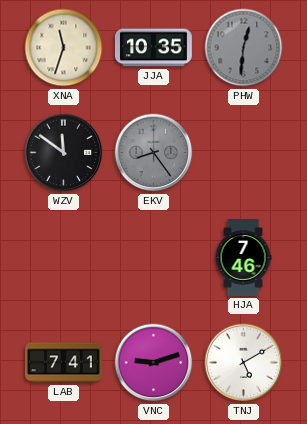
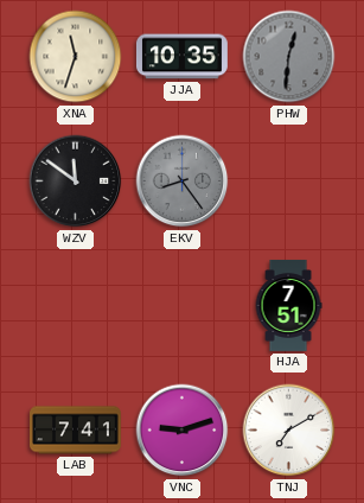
HJA: 7:46 -> 7:51
TNJ: 5:10 -> 7:10
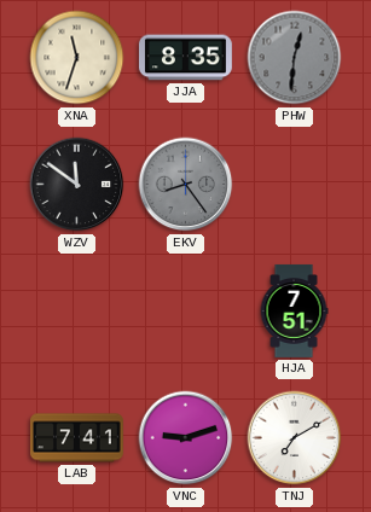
JJA: 10:35 -> 8:35
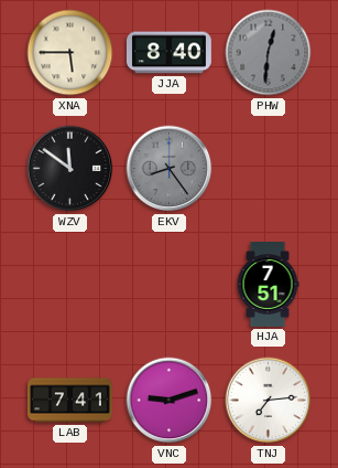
XNA: 11:33 -> 5:45
JJA: 8:35 -> 8:40
TNJ: 7:10 -> 7:14
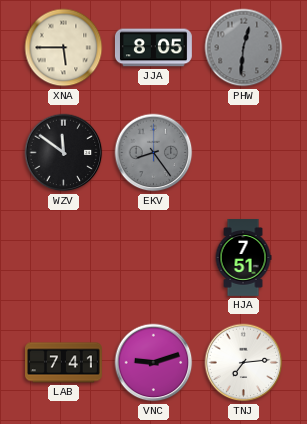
JJA: 8:40 -> 8:05
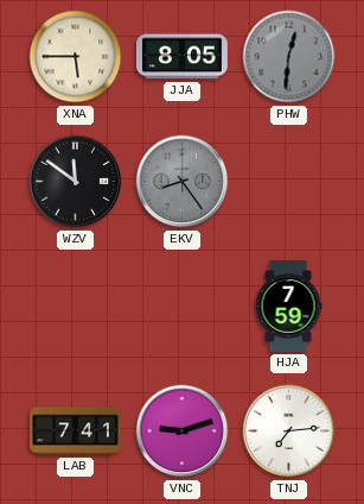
HJA: 7:51 -> 7:59
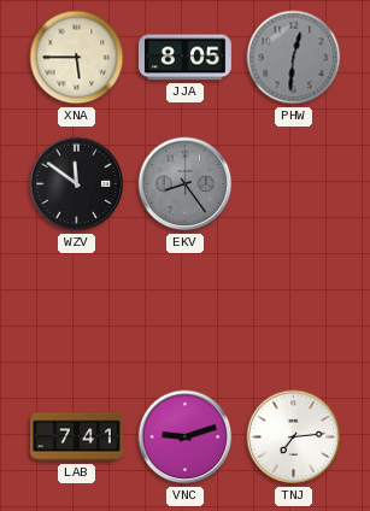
HJA: 7:59 -> none
